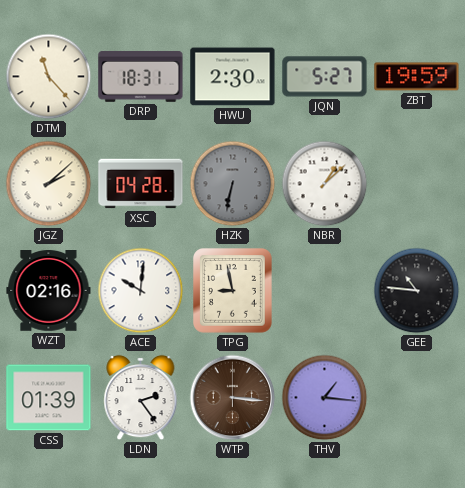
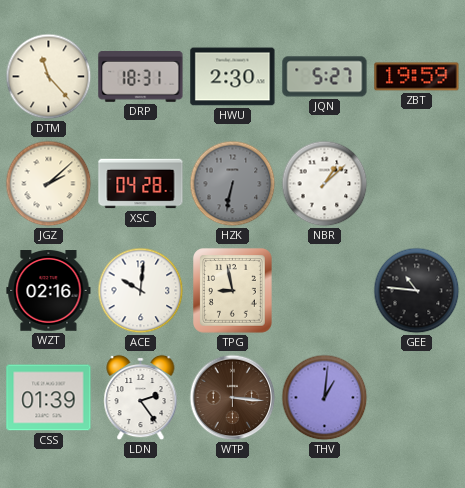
THV: 1:16 -> 1:01
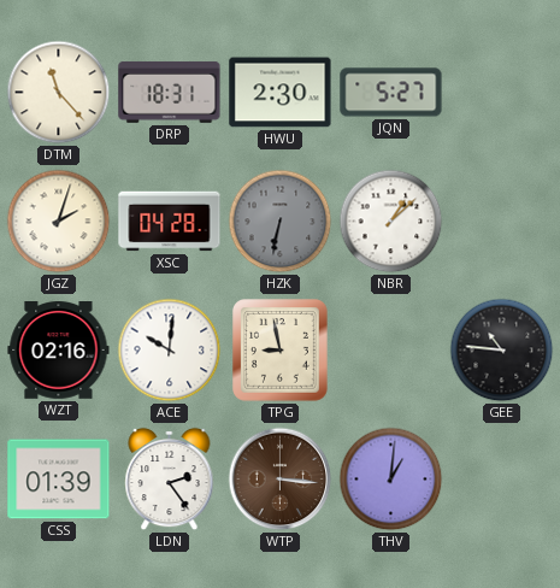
ZBT: 19:59 -> none
JGZ: 2:08 -> 2:03
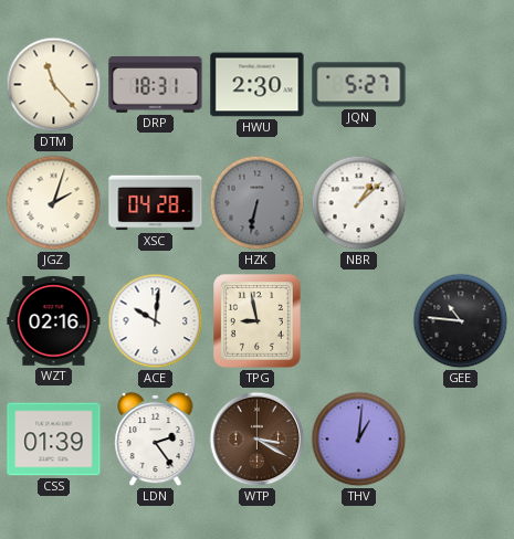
WTP: 3:16 -> 3:20
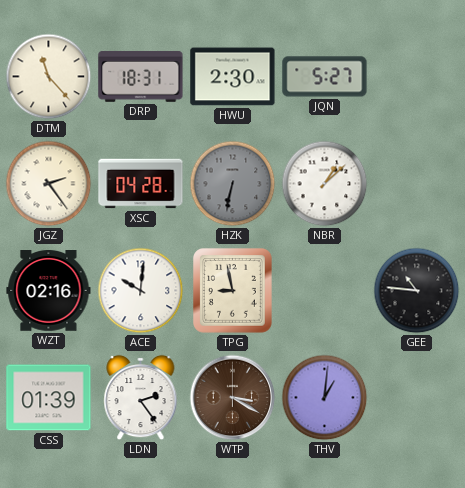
JGZ: 2:03 -> 2:24
